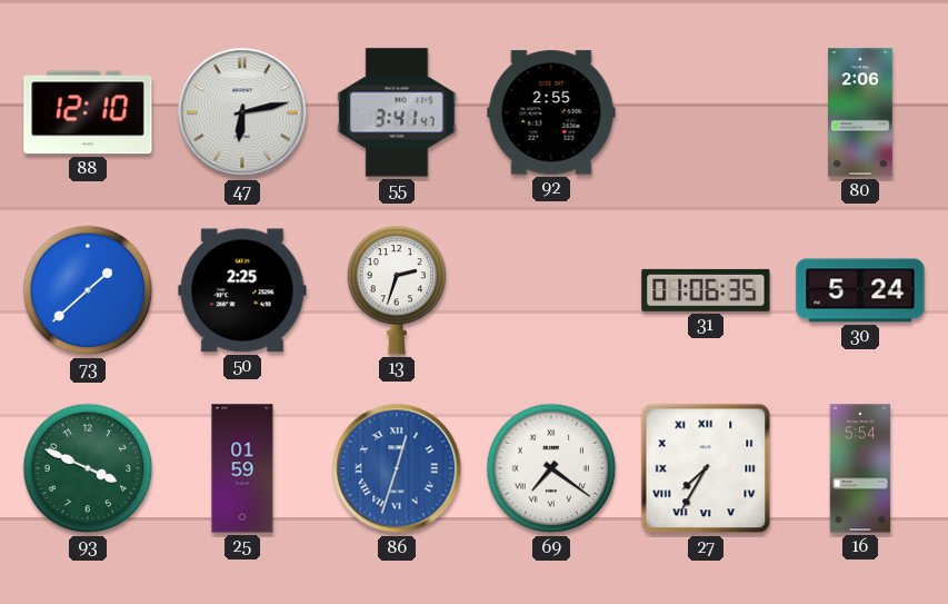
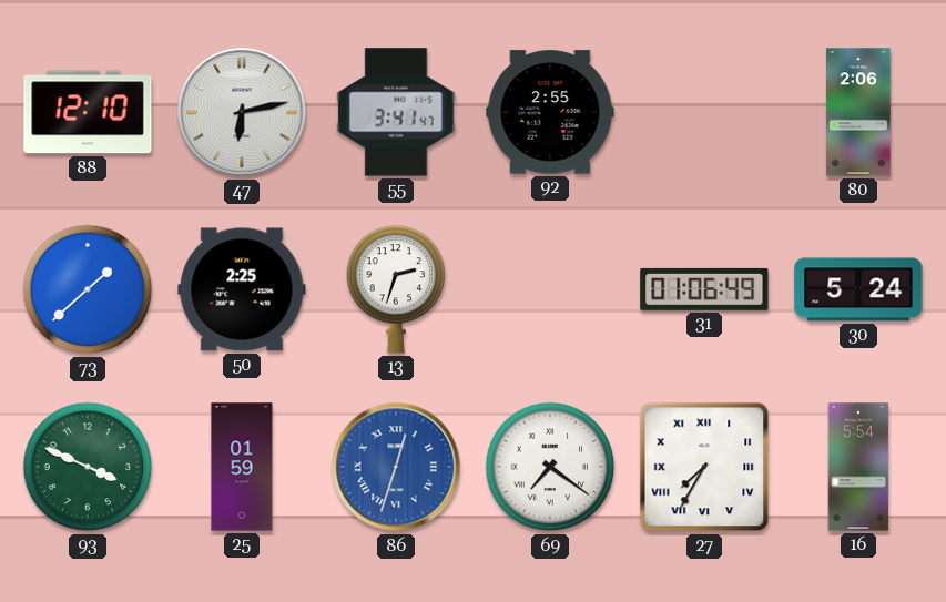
31: 01:06:35 -> 01:06:49
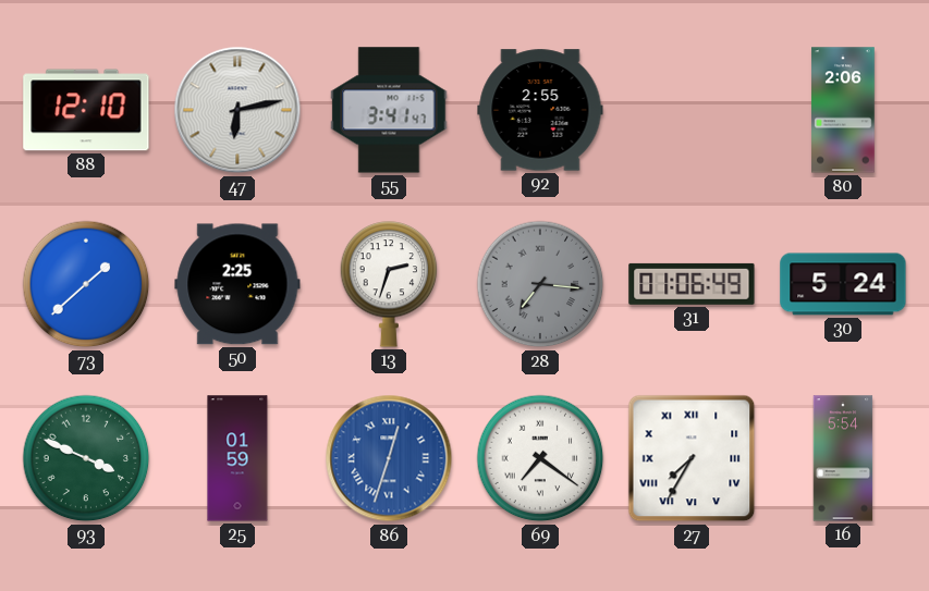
28: none -> 7:16
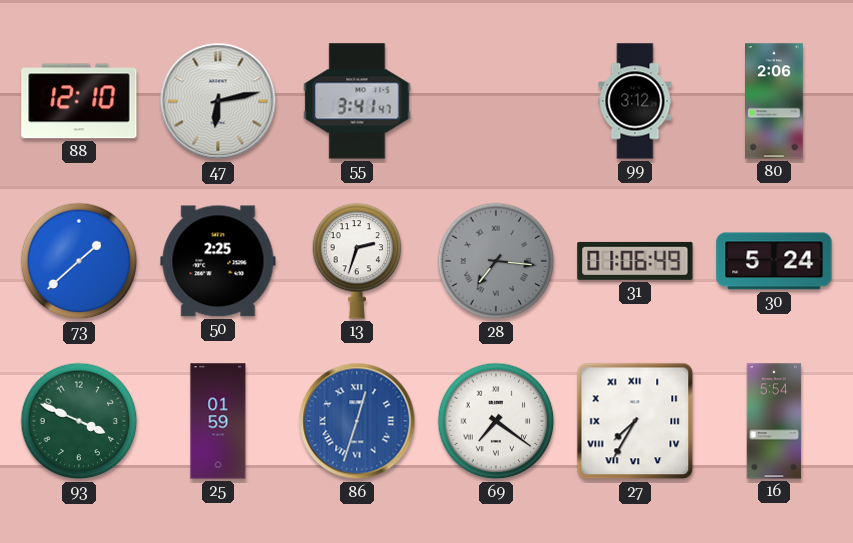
92: 2:55 -> none
99: none -> 3:12
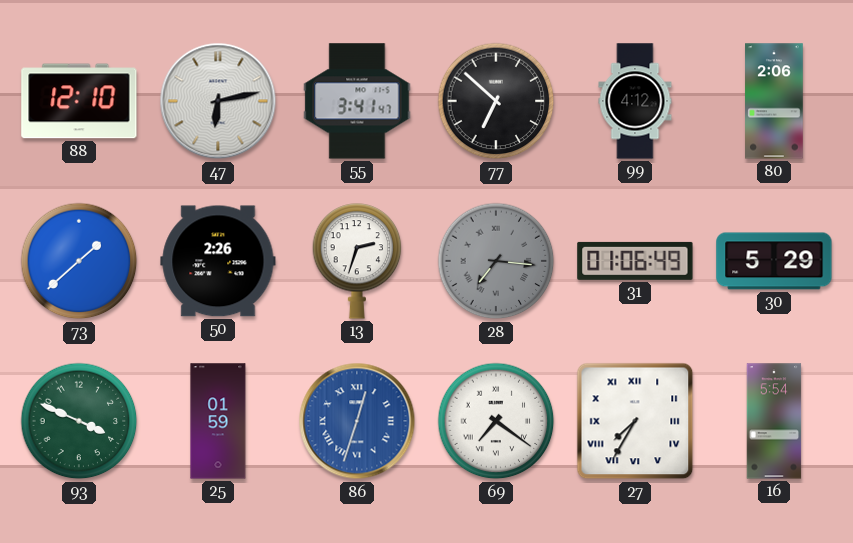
77: none -> 6:52
99: 3:12 -> 4:12
50: 2:25 -> 2:26
30: 5:24 -> 5:29
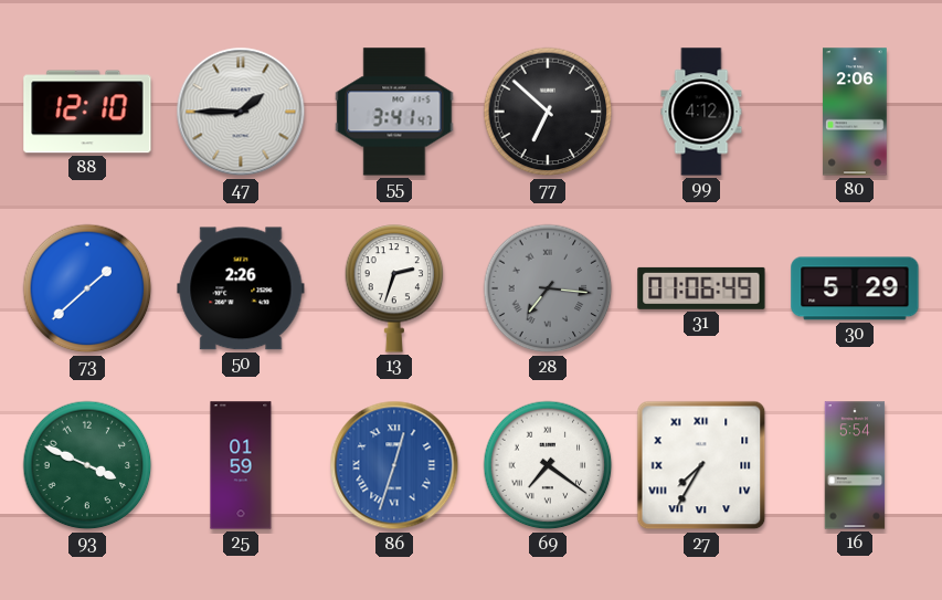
47: 6:13 -> 1:45
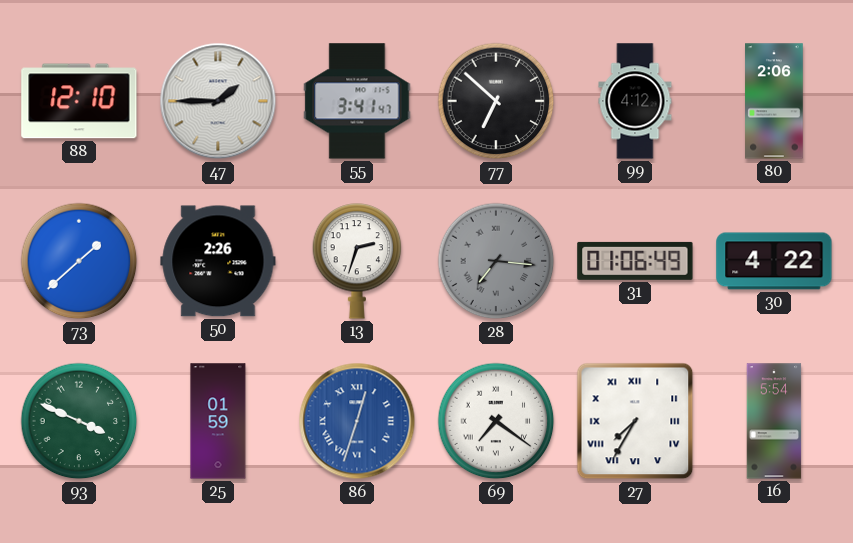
30: 5:29 -> 4:22
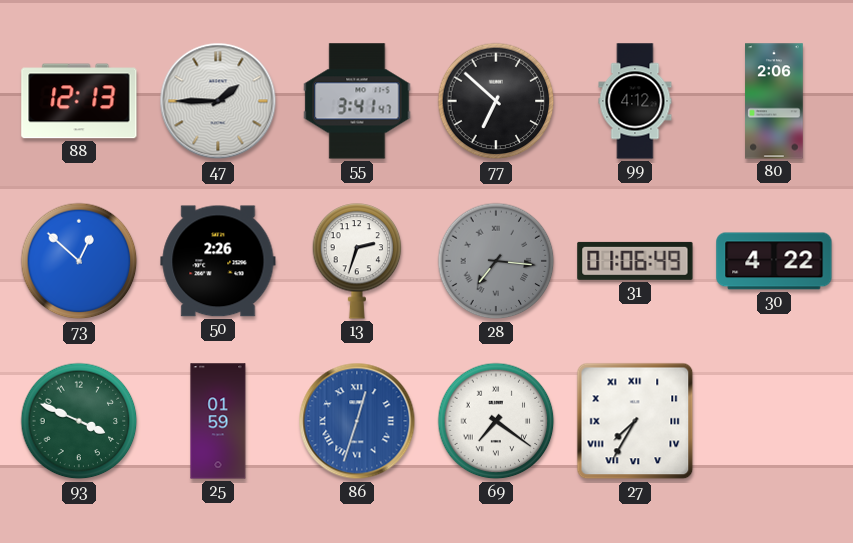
88: 12:10 -> 12:13
73: 1:38 -> 12:52
16: 5:54 -> none
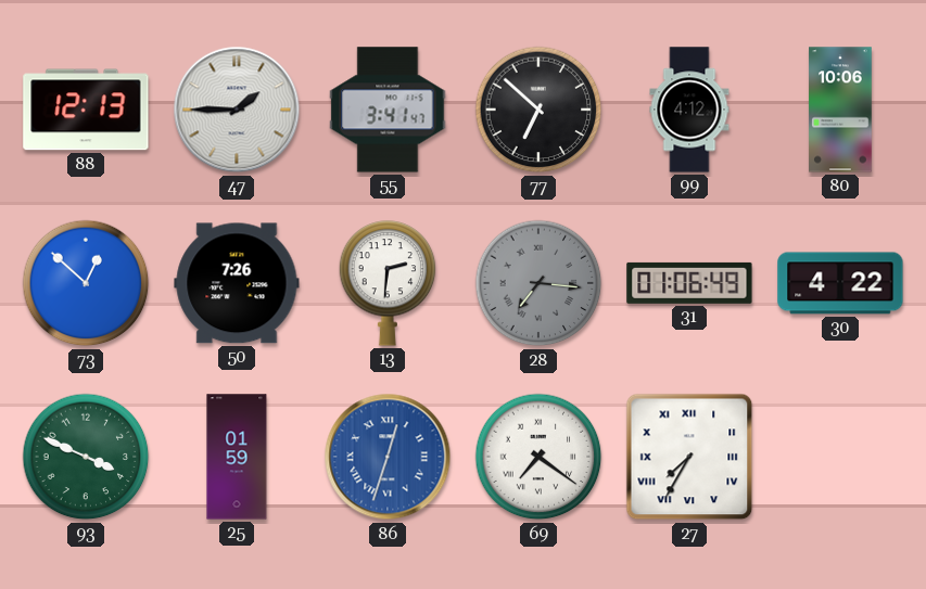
80: 2:06 -> 10:06
50: 2:26 -> 7:26
13: 2:33 -> 2:31
